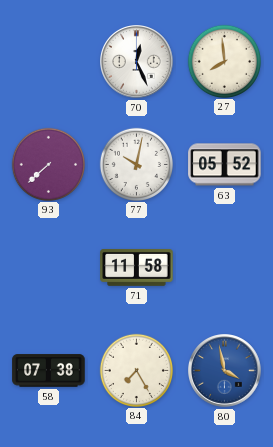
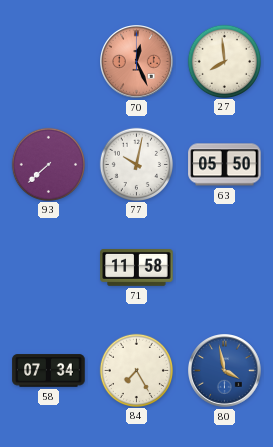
70 dial: white -> salmon
63: 05:52 -> 05:50
58: 07:38 -> 07:34
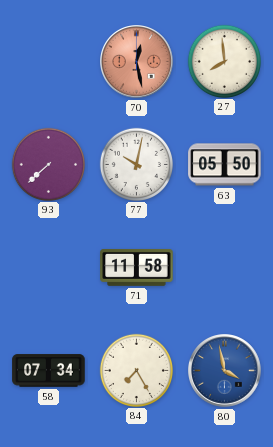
70: 12:26 -> 12:28
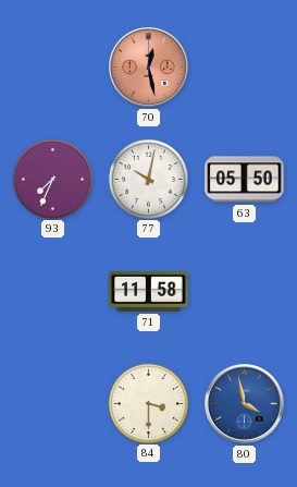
27: 7:59 -> none
93: 7:38 -> 7:34
58: 07:34 -> none
84: 7:25 -> 3:30
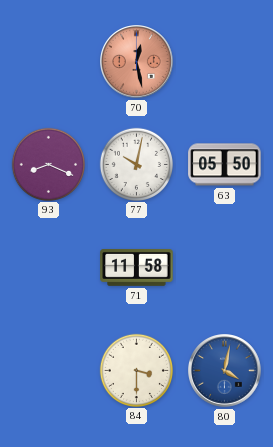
93: 7:34 -> 8:19
80: 3:58 -> 4:02
